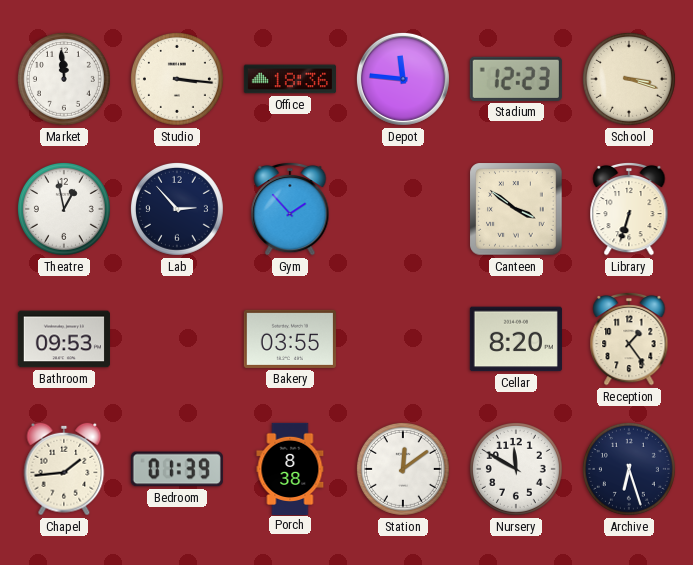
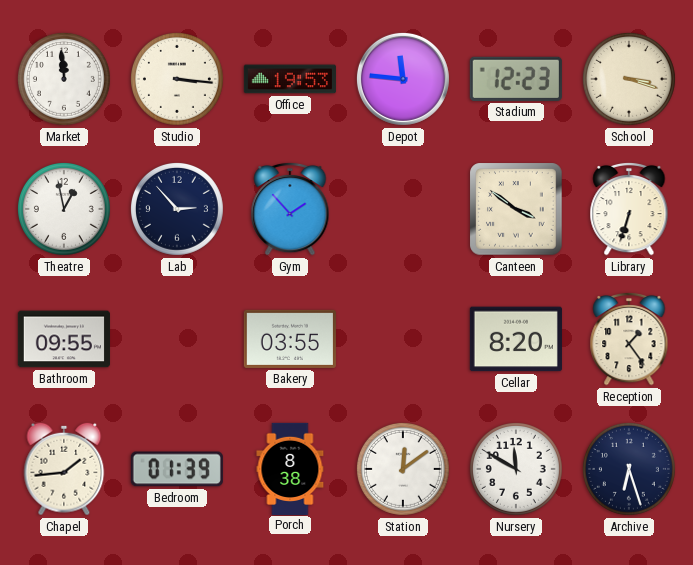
Office: 18:36 -> 19:53
Bathroom: 09:53 -> 09:55
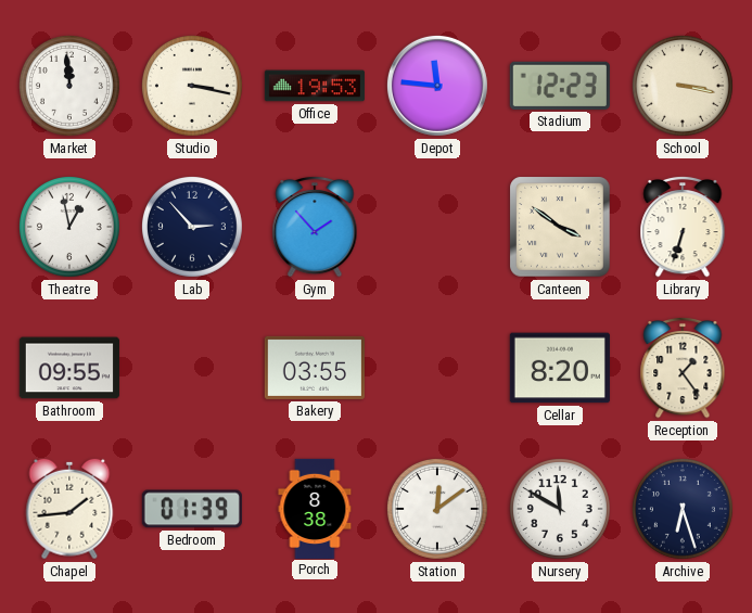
Studio: 3:16 -> 3:17
School: 3:18 -> 3:17
